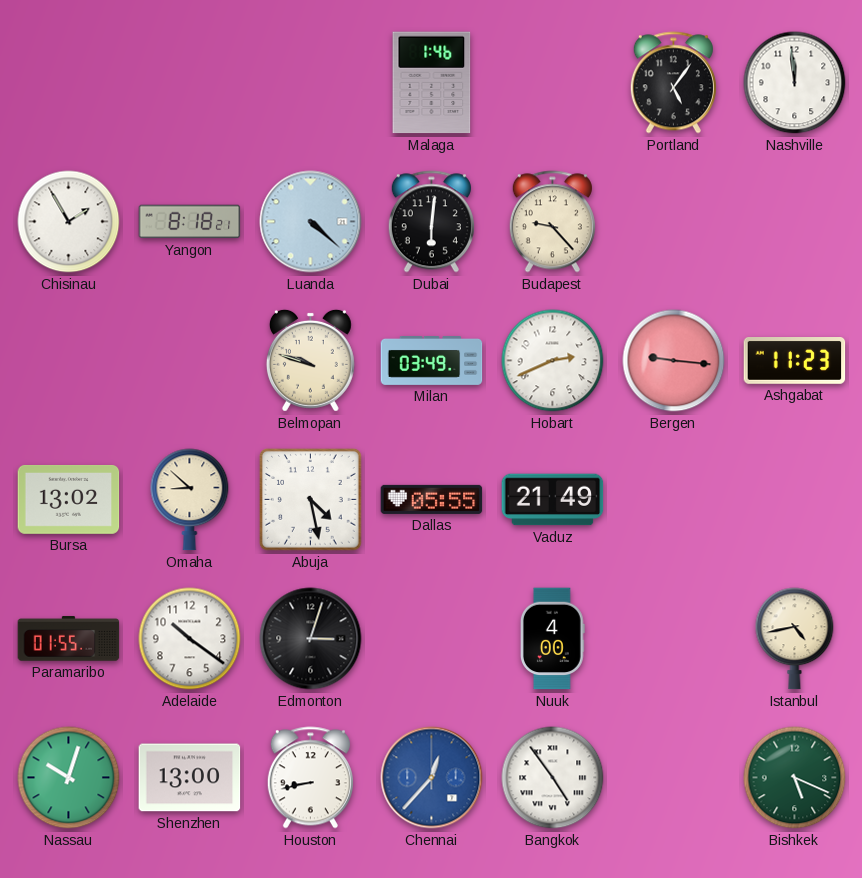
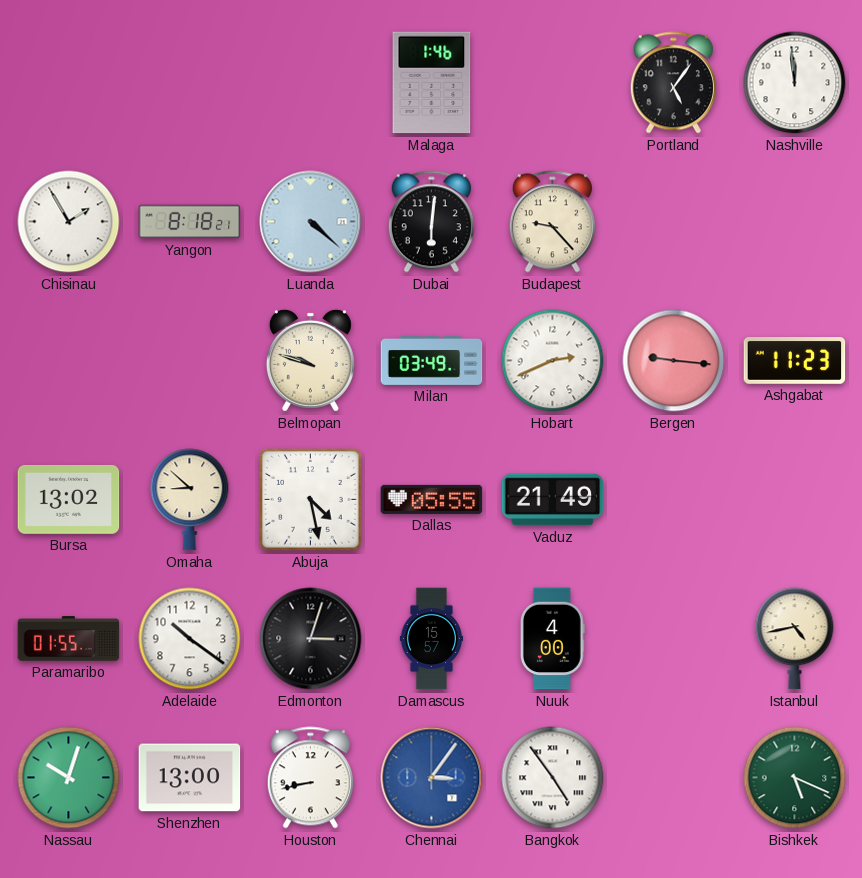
Damascus: none -> 15:57
Chennai: 12:37 -> 3:06
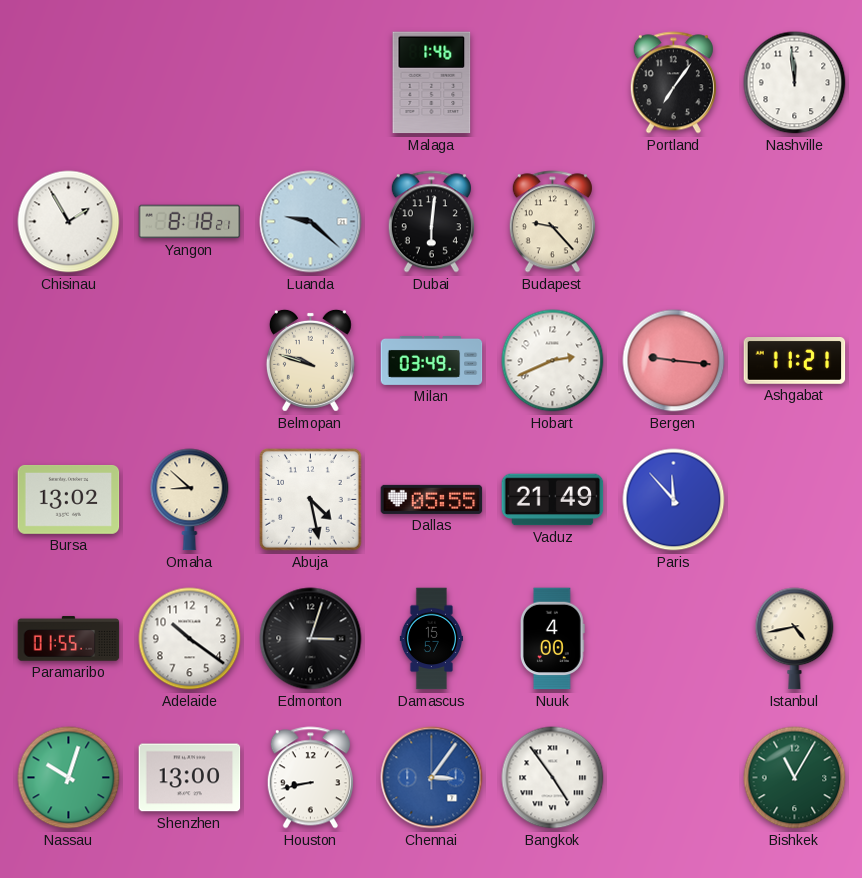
Portland: 5:06 -> 7:06
Luanda: 4:22 -> 9:22
Ashgabat: 11:23 -> 11:21
Paris: none -> 11:53
Bishkek: 5:19 -> 11:05
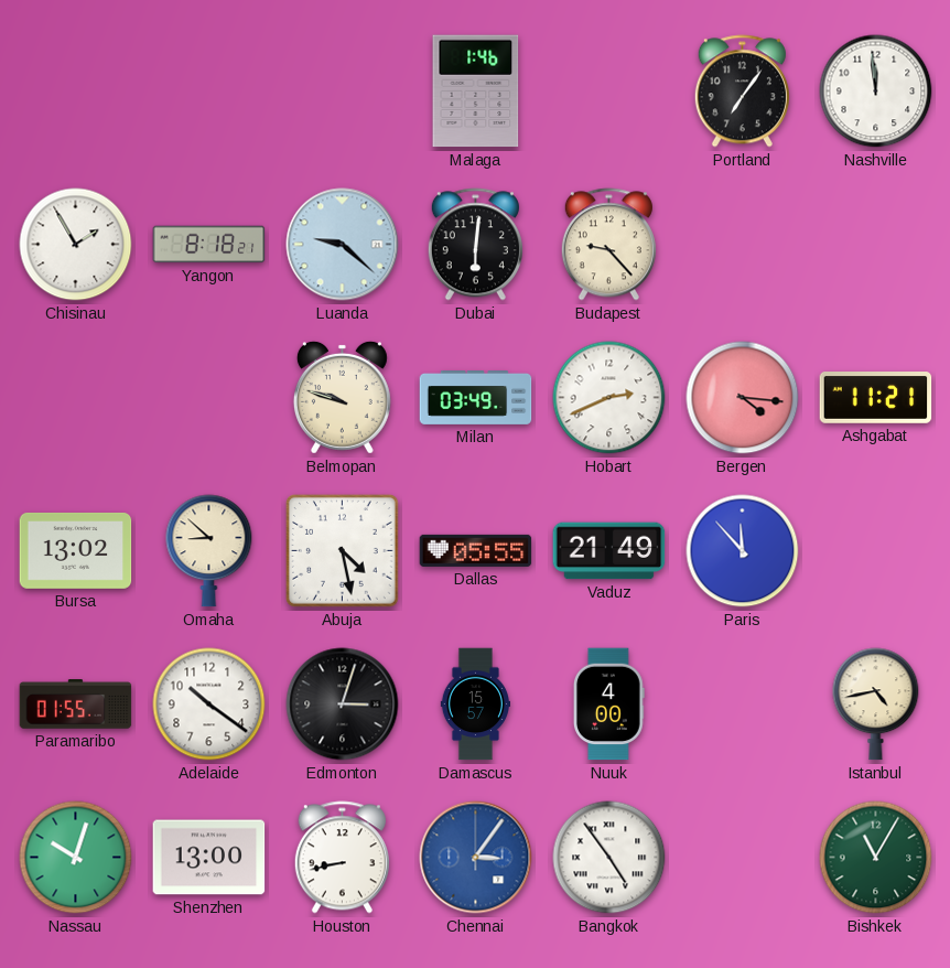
Bergen: 9:16 -> 4:16
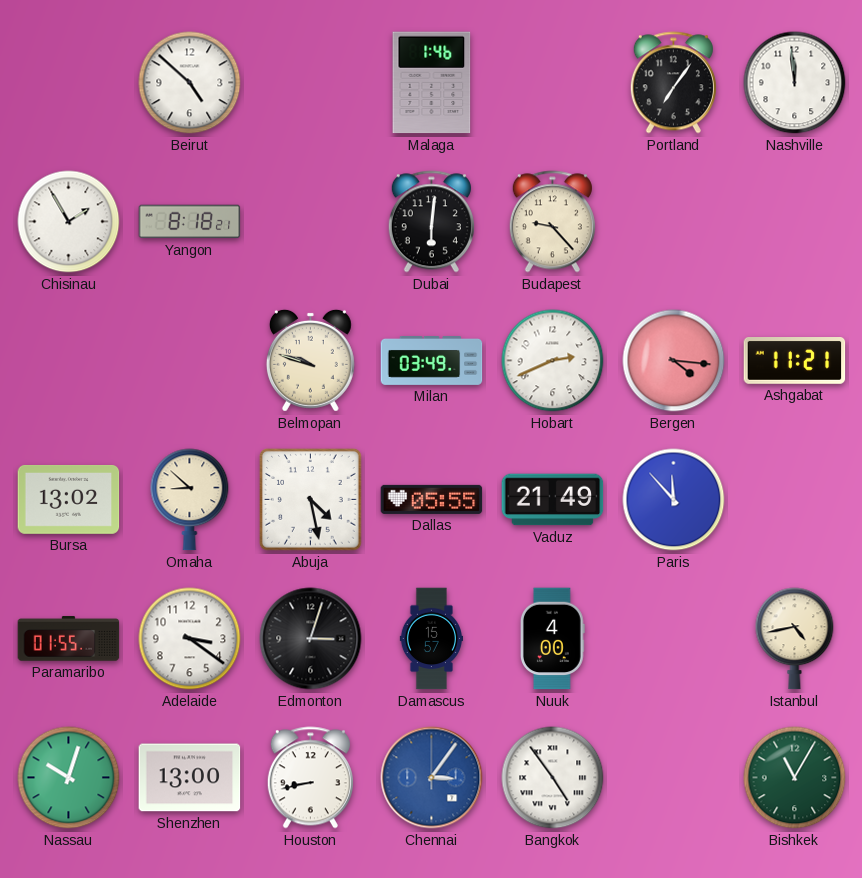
Beirut: none -> 4:52
Luanda: 9:22 -> none
Adelaide: 10:21 -> 3:21
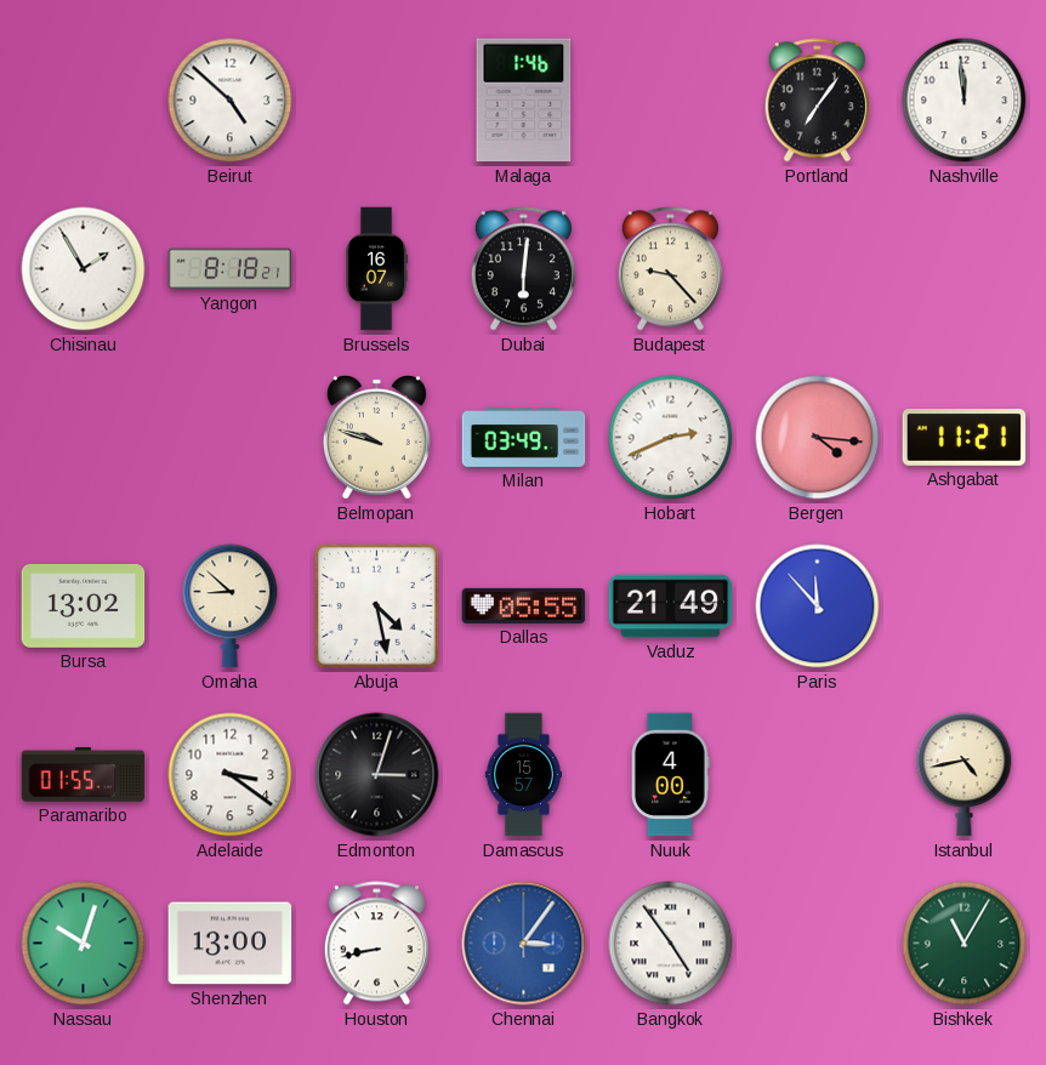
Brussels: none -> 16:07
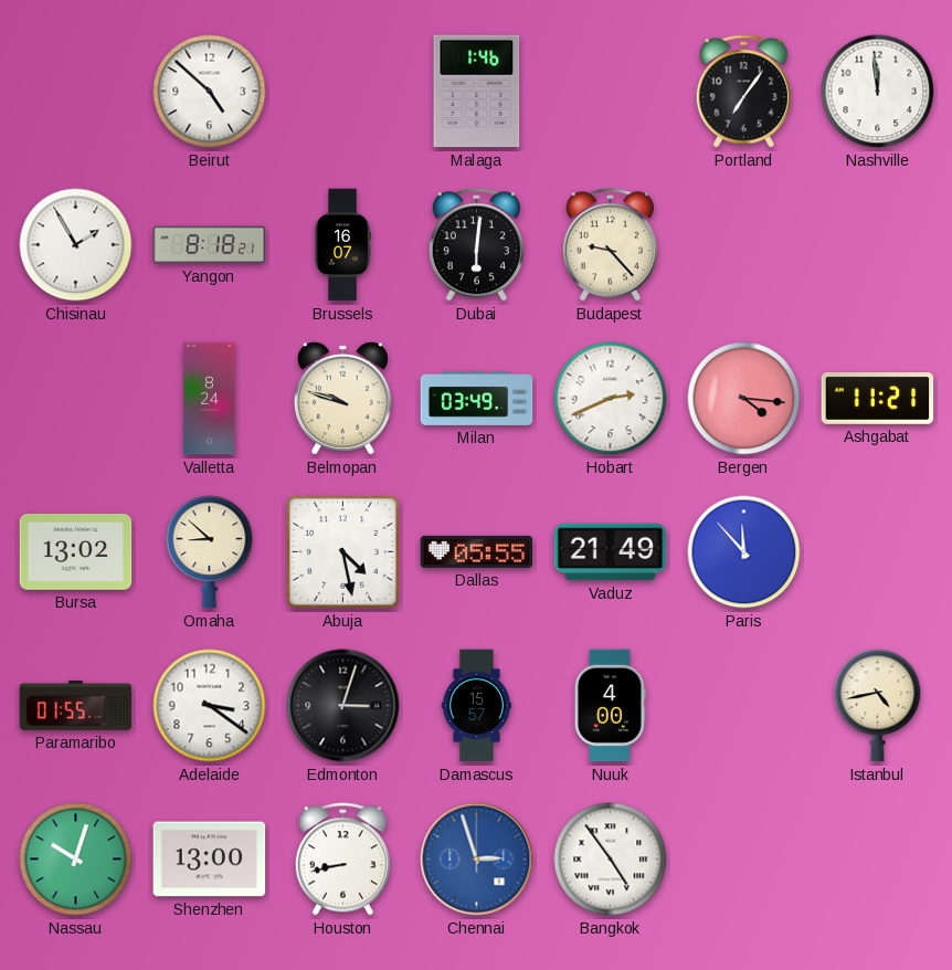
Valletta: none -> 8:24
Chennai: 3:06 -> 2:57
Bishkek: 11:05 -> none
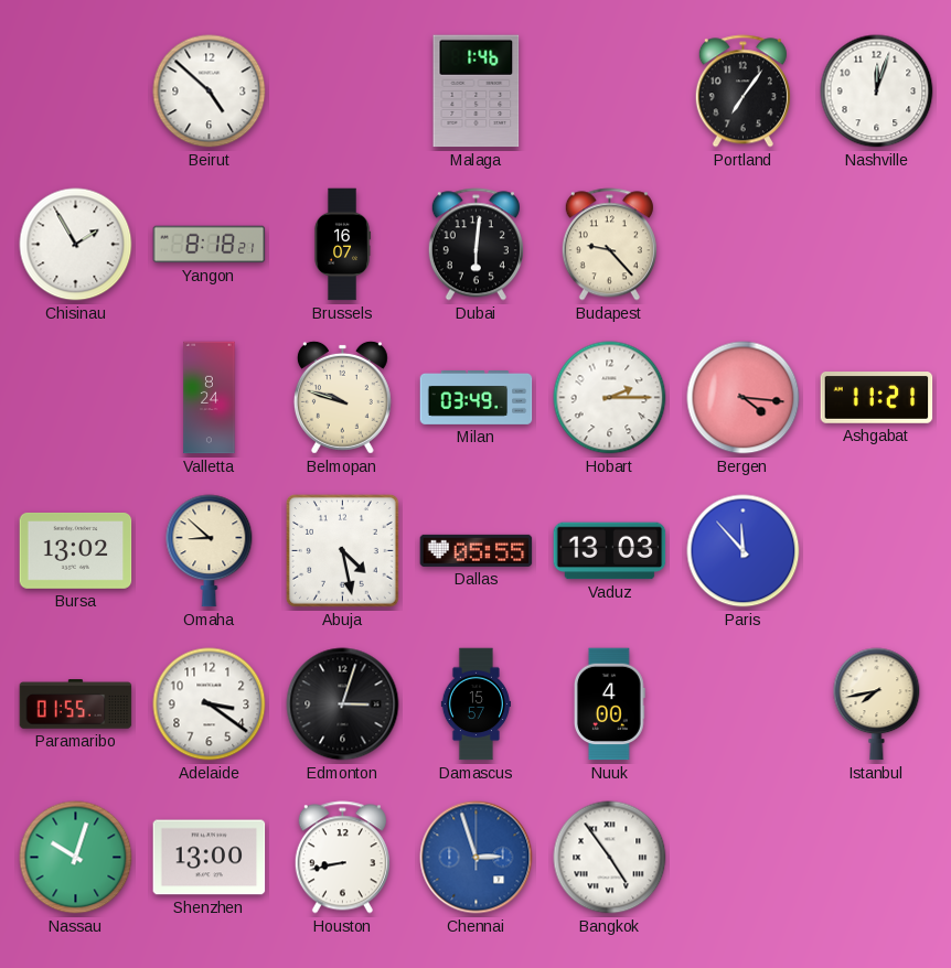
Nashville: 11:59 -> 12:03
Hobart: 2:41 -> 2:15
Vaduz: 21:49 -> 13:03
Istanbul: 4:43 -> 7:43
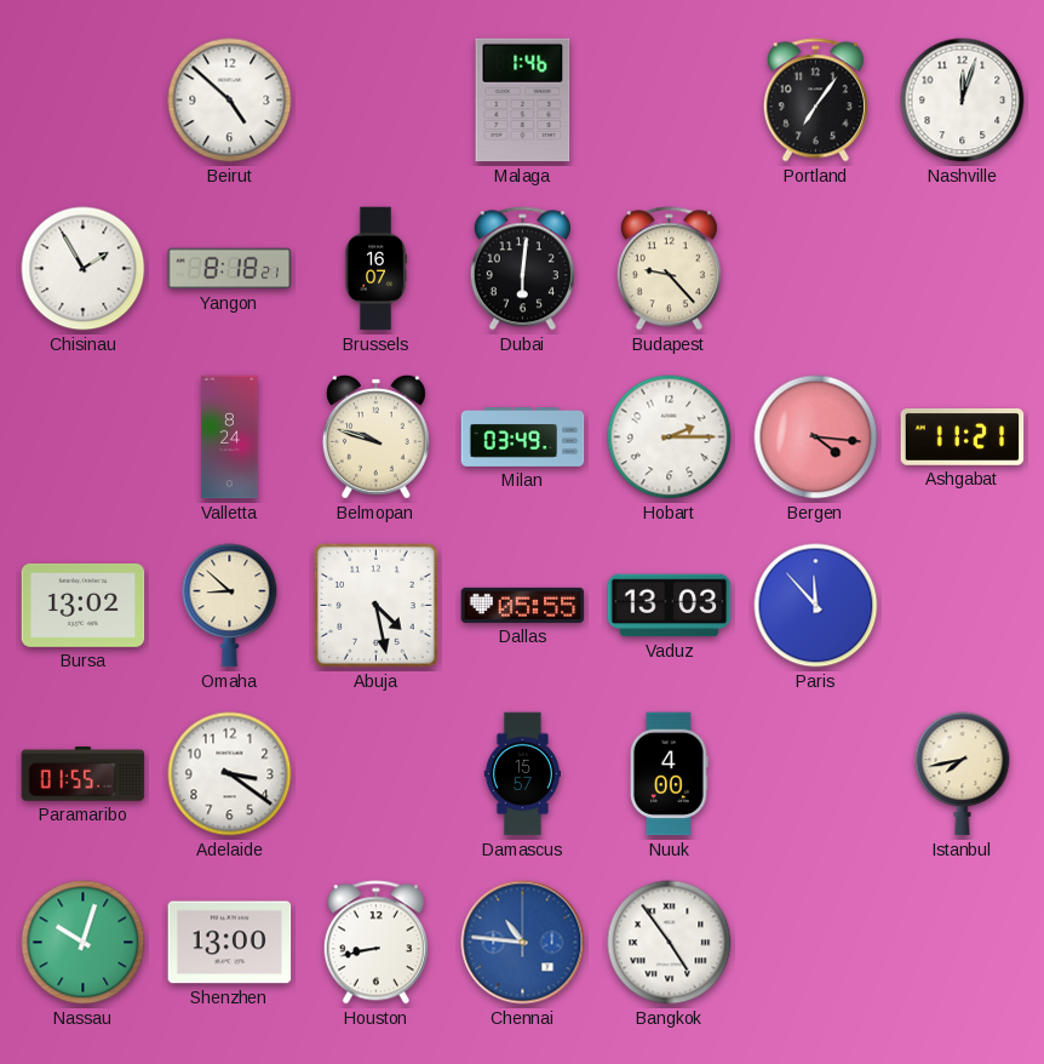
Edmonton: 3:03 -> none
Chennai: 2:57 -> 10:46
